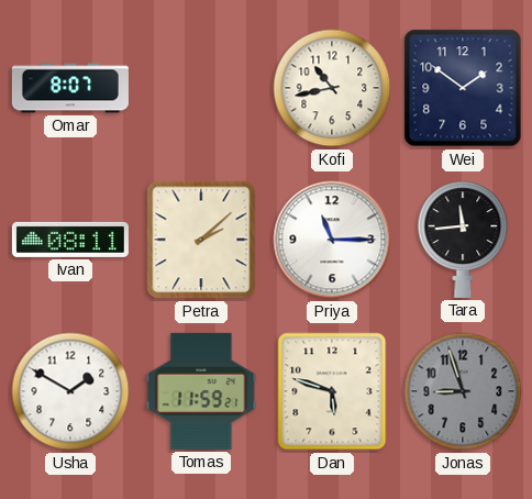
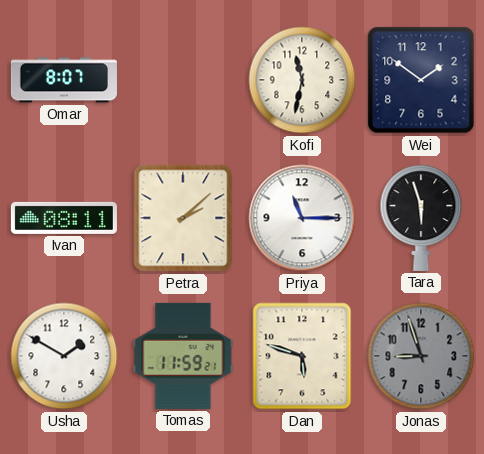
Kofi: 10:43 -> 11:32
Tara: 11:44 -> 5:57
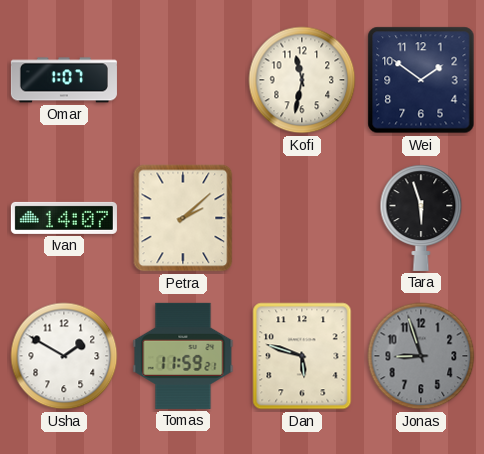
Omar: 8:07 -> 1:07
Ivan: 08:11 -> 14:07
Priya: 11:15 -> none
